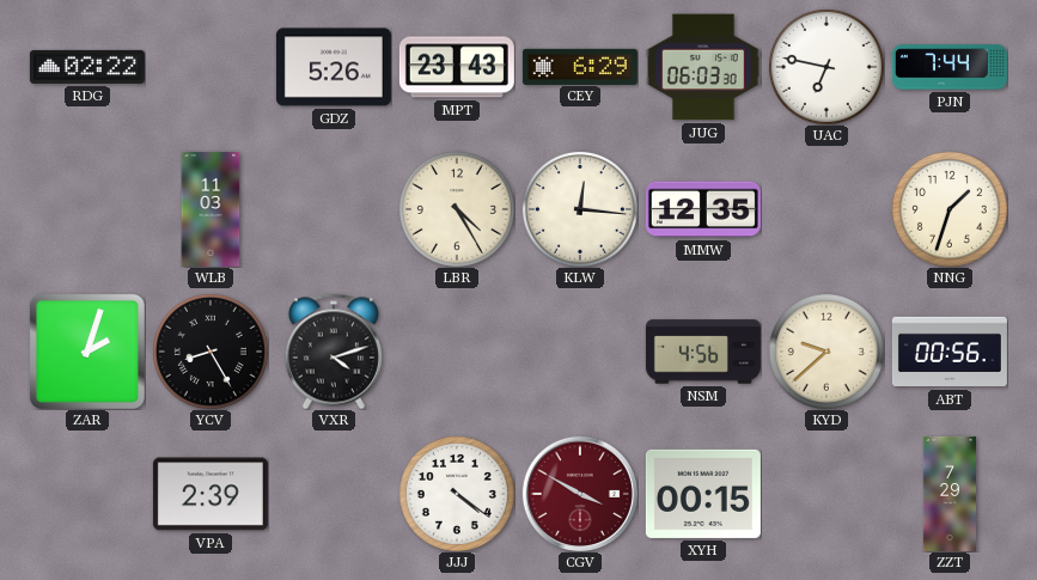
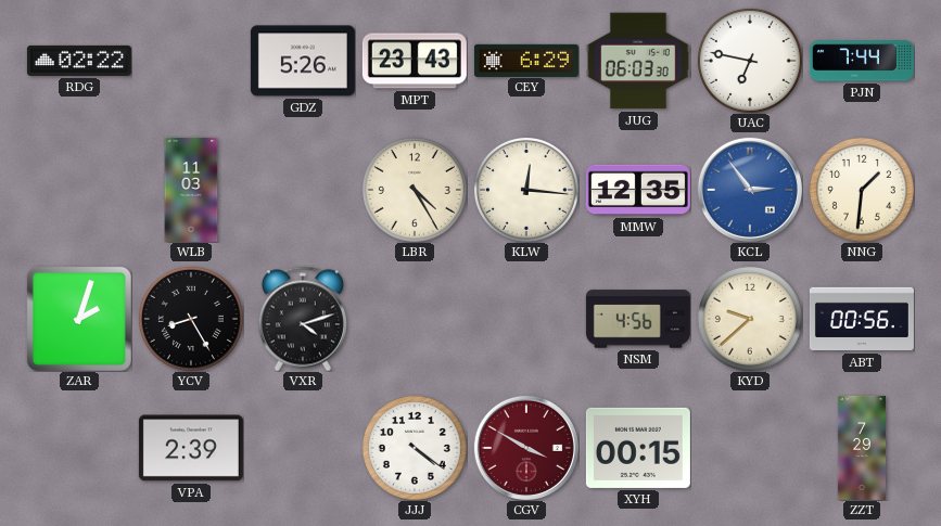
KCL: none -> 2:54
NNG: 1:33 -> 1:31
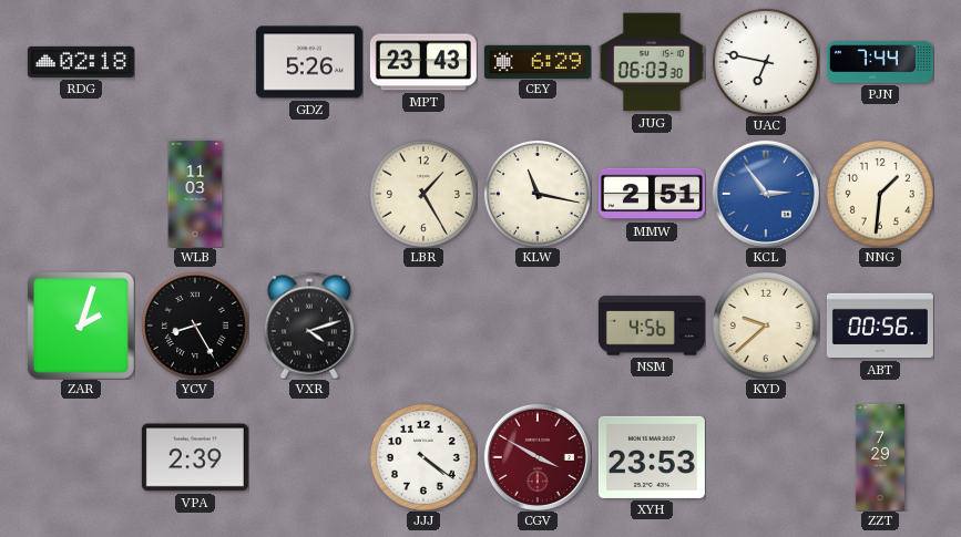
RDG: 02:22 -> 02:18
LBR: 4:25 -> 1:25
KLW: 12:16 -> 11:17
MMW: 12:35 -> 2:51
XYH: 00:15 -> 23:53
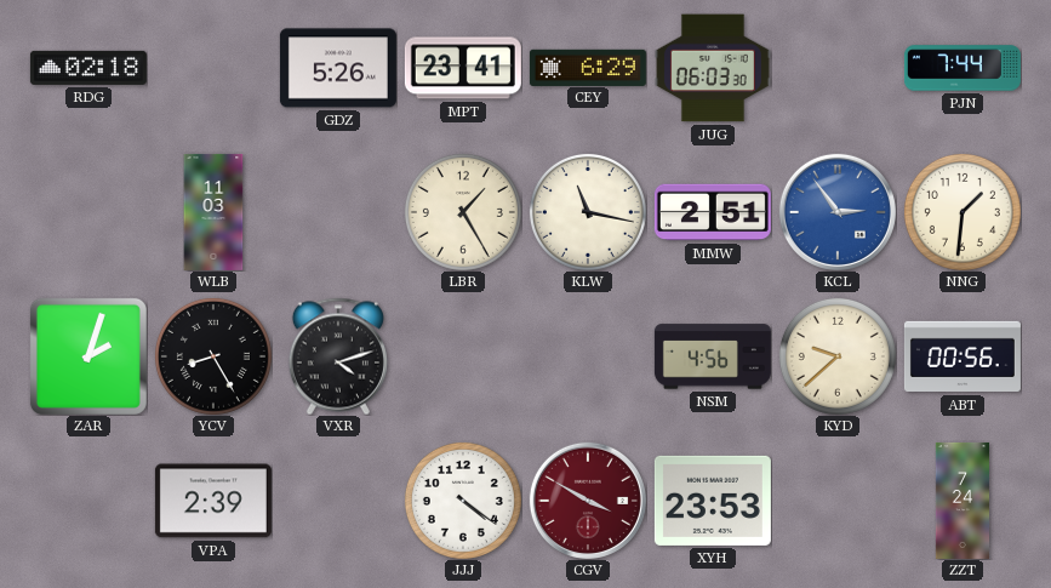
MPT: 23:43 -> 23:41
UAC: 6:47 -> none
ZZT: 7:29 -> 7:24
